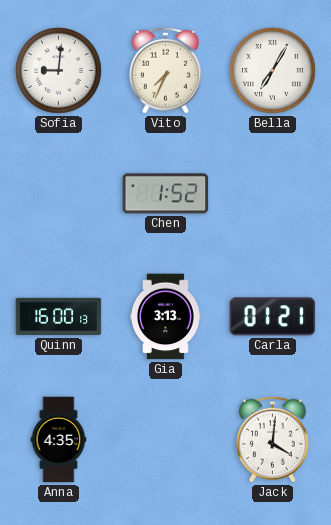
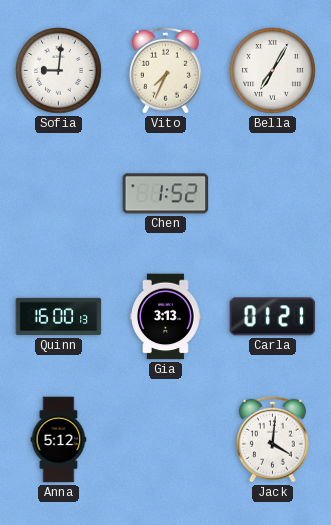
Anna: 4:35 -> 5:12
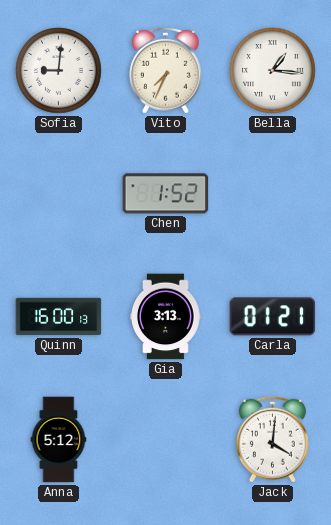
Bella: 7:05 -> 1:16
